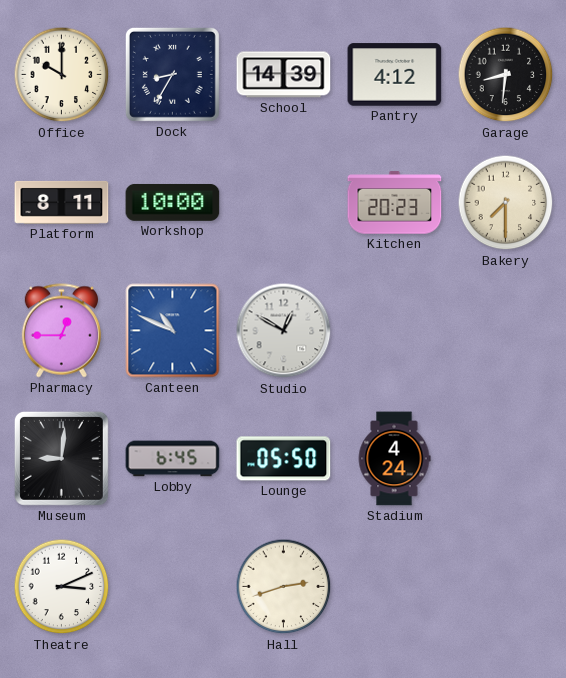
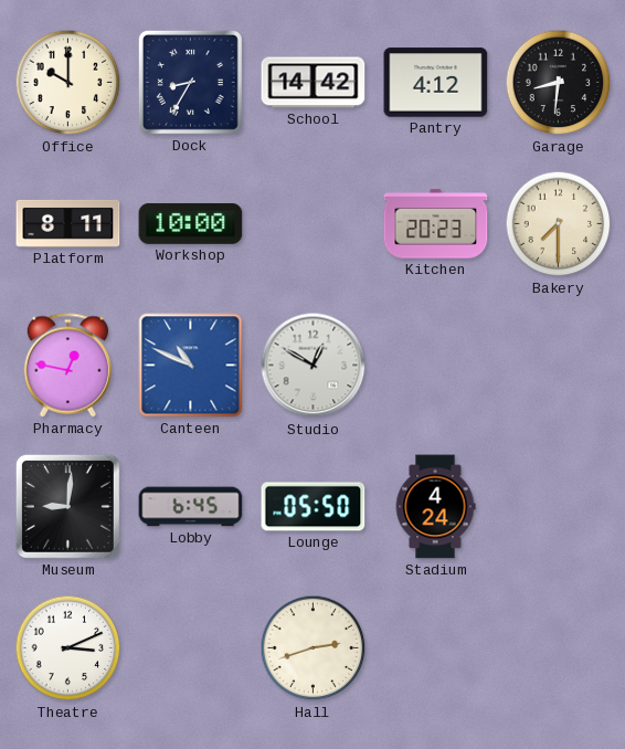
School: 14:39 -> 14:42
Pharmacy: 12:45 -> 12:47
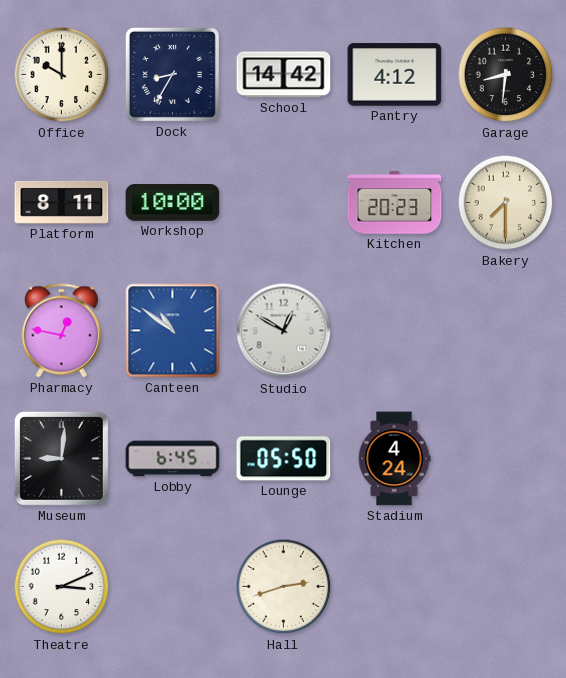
Canteen: 10:49 -> 10:51
